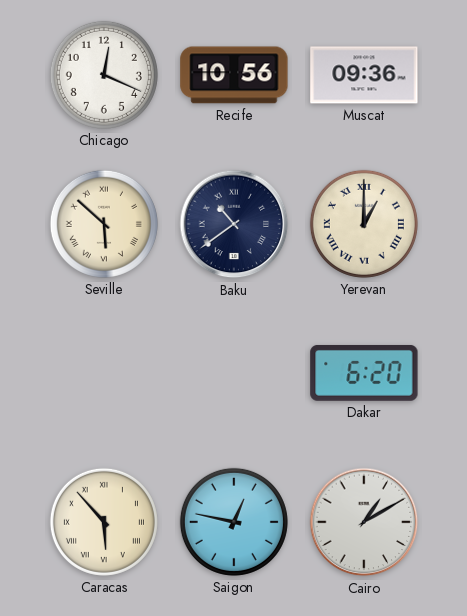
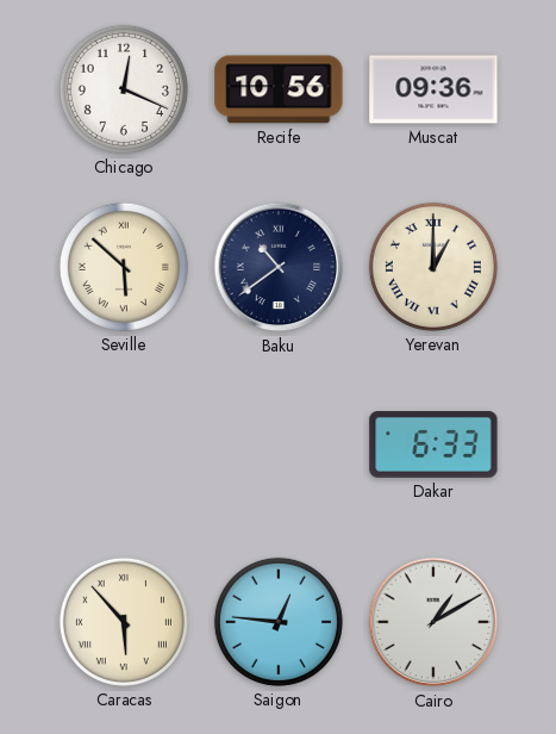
Dakar: 6:20 -> 6:33
Saigon: 12:47 -> 12:46
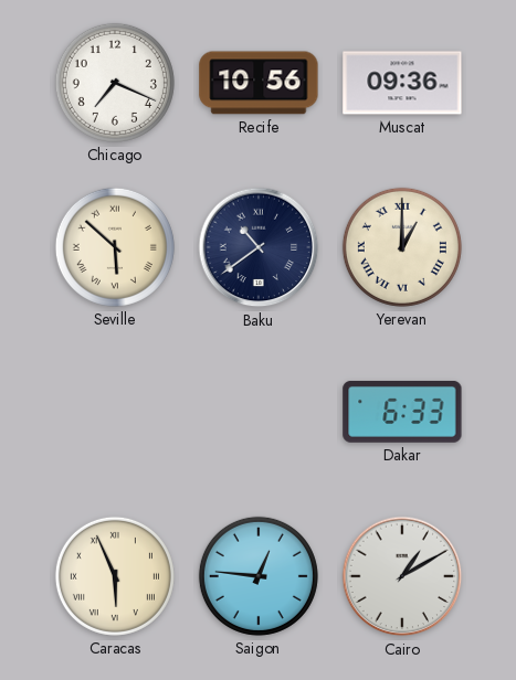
Chicago: 12:19 -> 7:19
Caracas: 5:53 -> 5:56
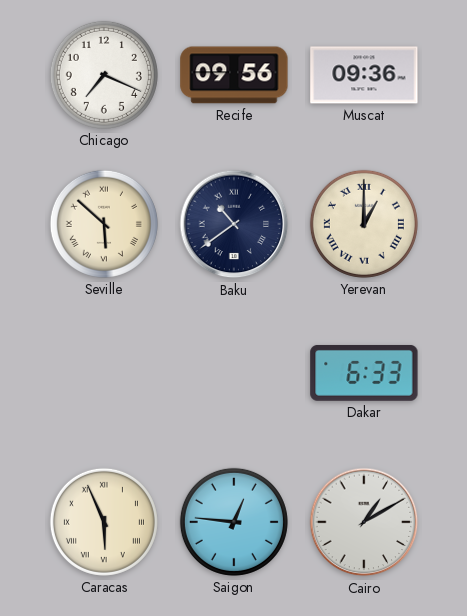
Recife: 10:56 -> 09:56
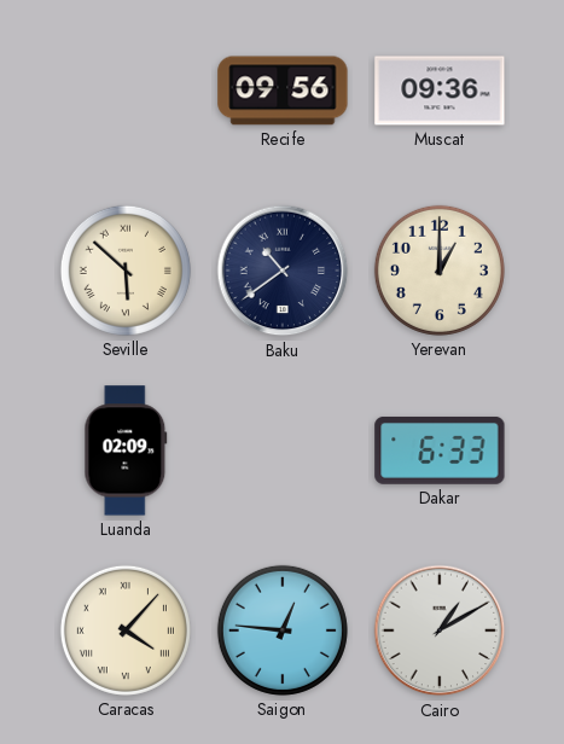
Chicago: 7:19 -> none
Yerevan numerals: Roman -> Arabic
Luanda: none -> 02:09
Caracas: 5:56 -> 4:07
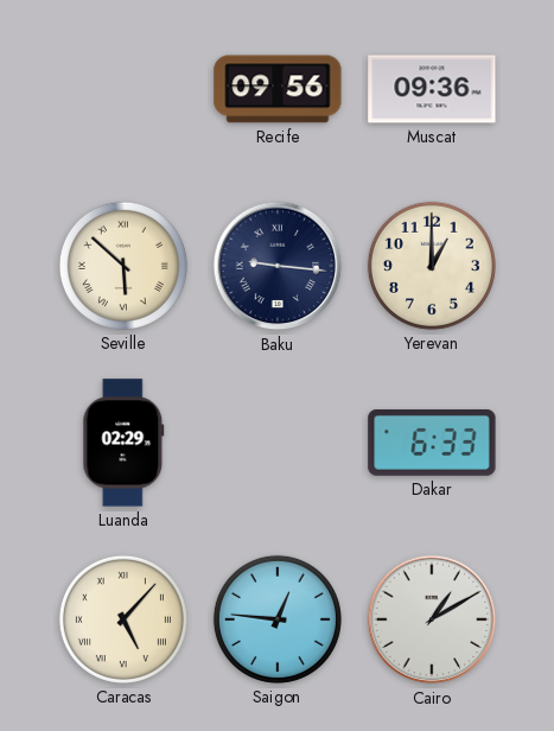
Baku: 10:39 -> 9:16
Luanda: 02:09 -> 02:29
Caracas: 4:07 -> 5:07
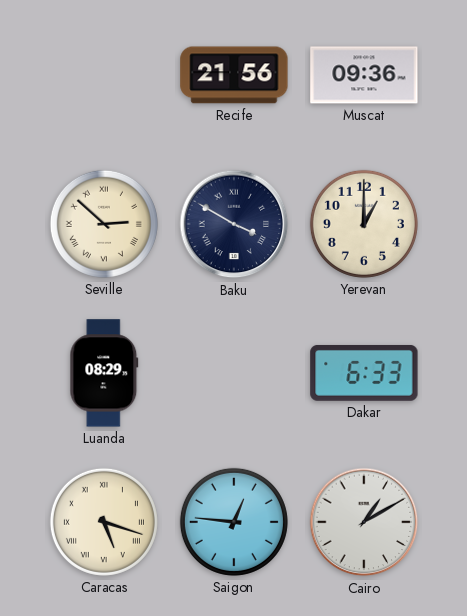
Recife: 09:56 -> 21:56
Seville: 5:52 -> 2:52
Baku: 9:16 -> 3:50
Luanda: 02:29 -> 08:29
Caracas: 5:07 -> 5:18
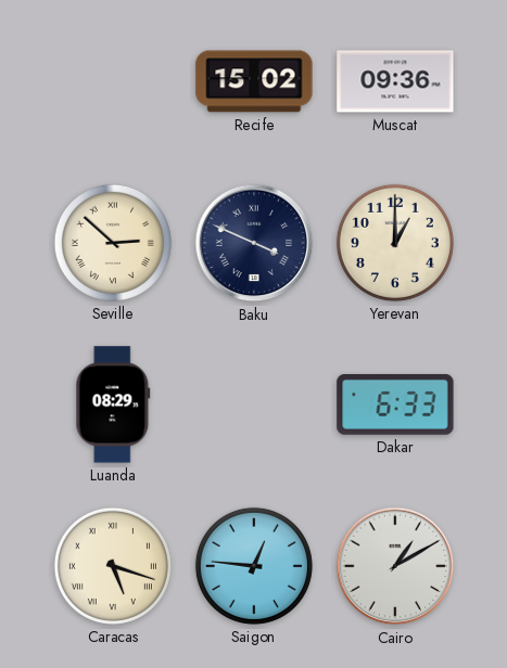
Recife: 21:56 -> 15:02
Baku: 3:50 -> 3:49
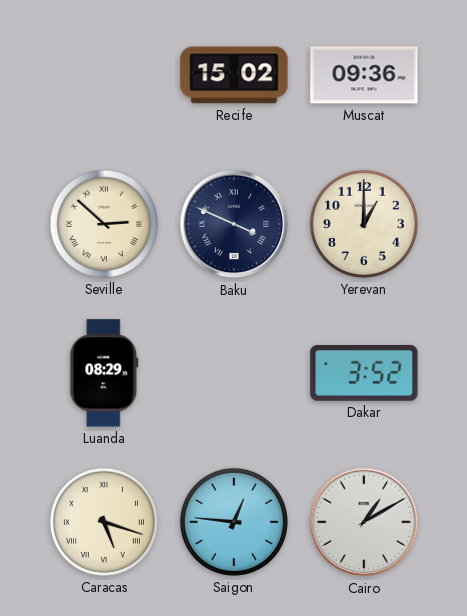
Dakar: 6:33 -> 3:52
